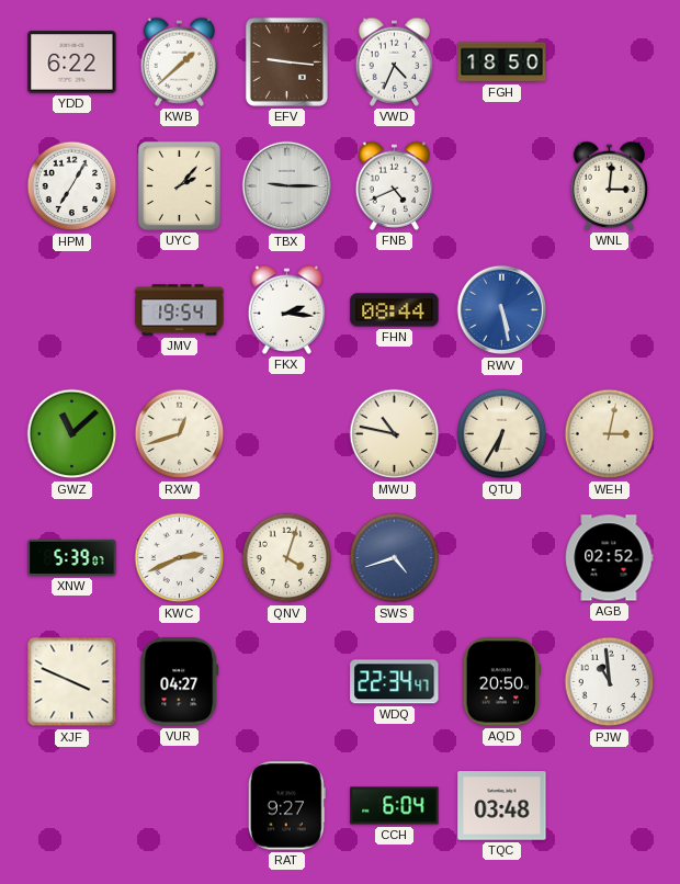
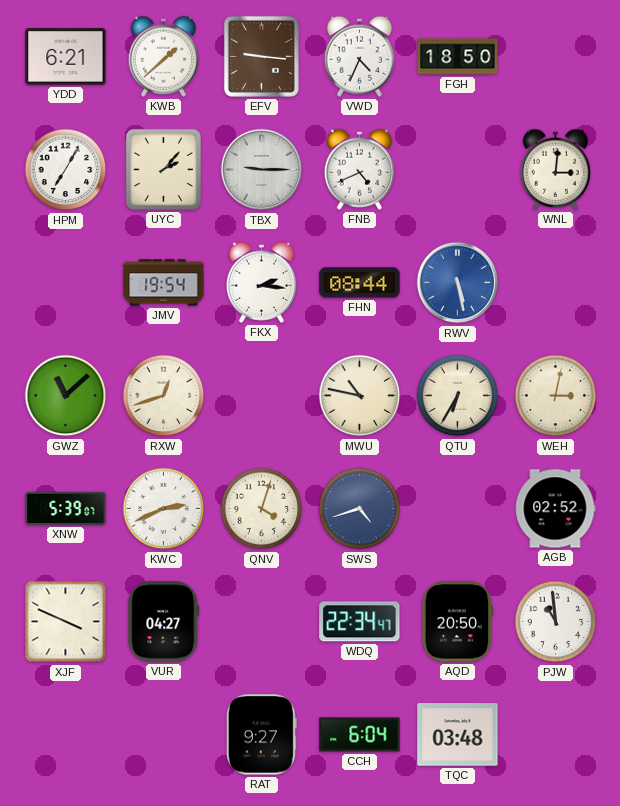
YDD: 6:22 -> 6:21
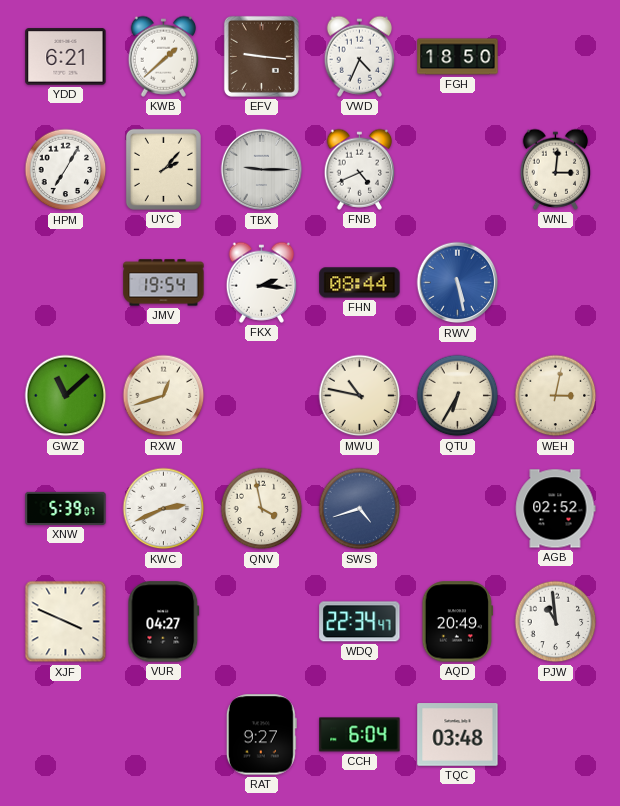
QNV: 4:03 -> 3:58
AQD: 20:50 -> 20:49
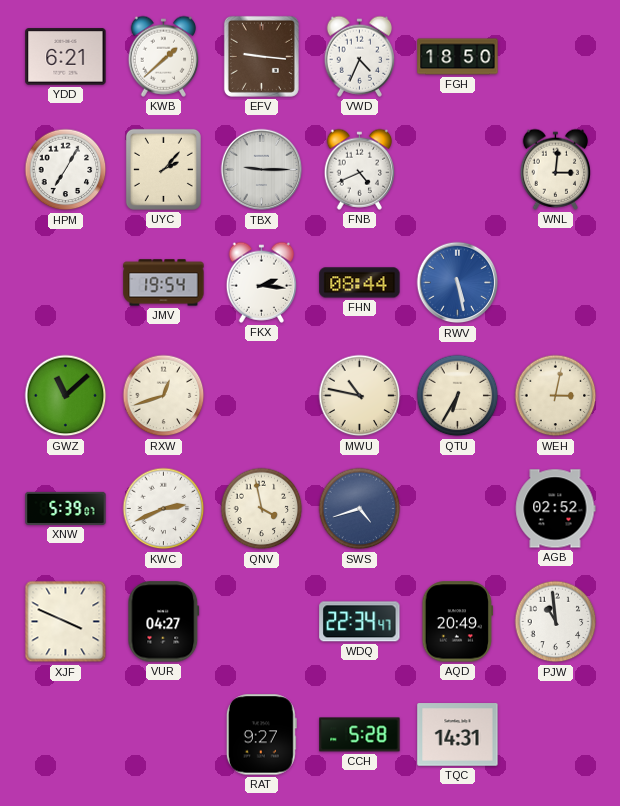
CCH: 6:04 -> 5:28
TQC: 03:48 -> 14:31
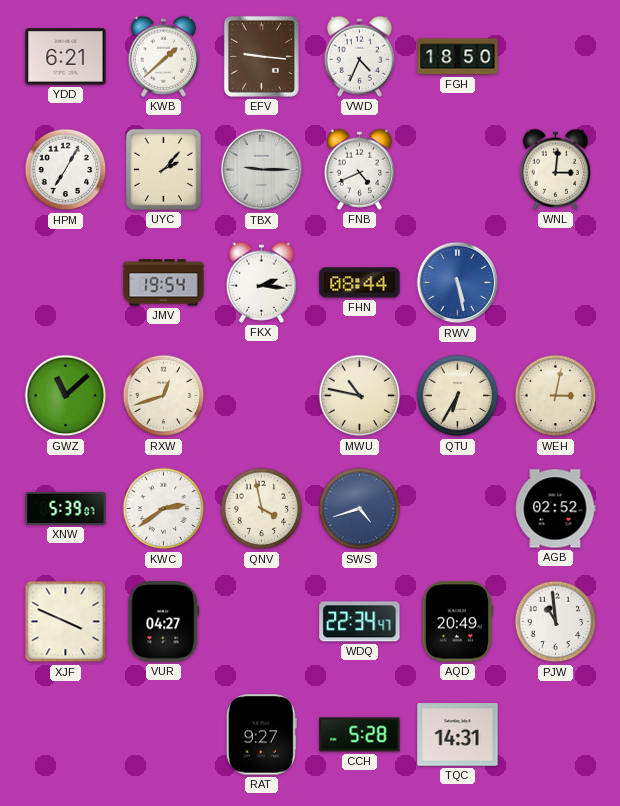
KWC: 2:41 -> 2:39
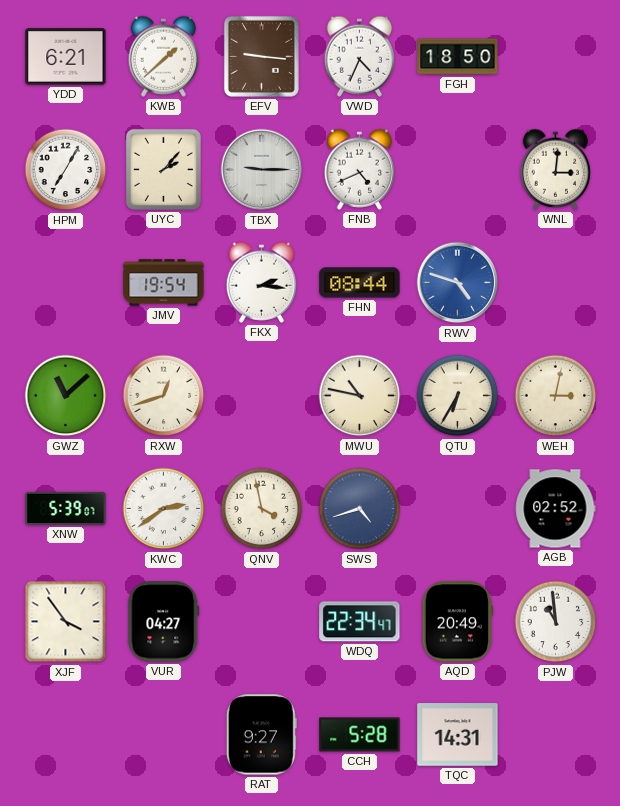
RWV: 5:28 -> 4:48
XJF: 3:49 -> 3:54
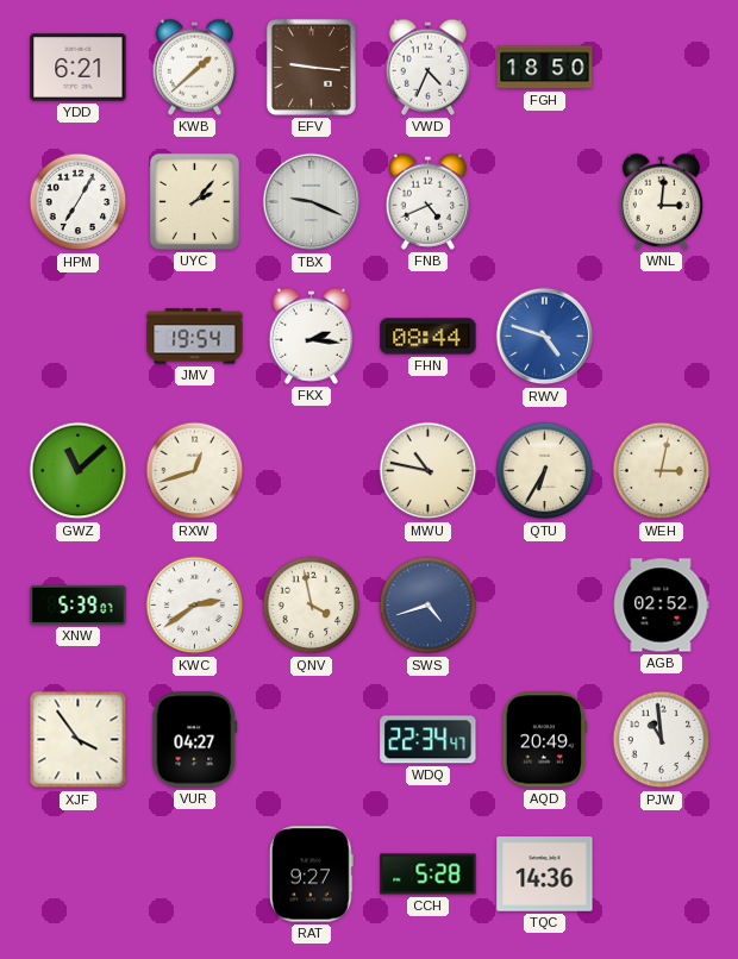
TBX: 9:15 -> 9:19
TQC: 14:31 -> 14:36
